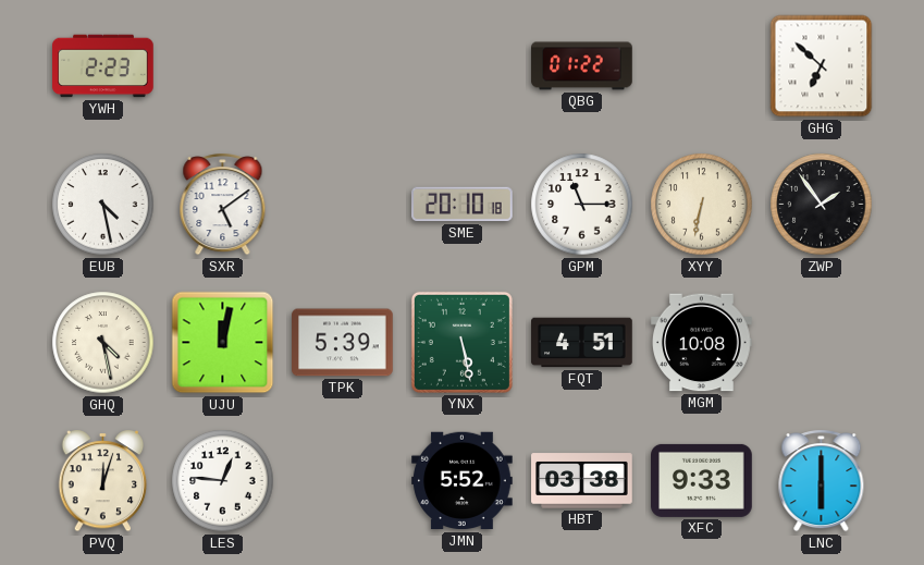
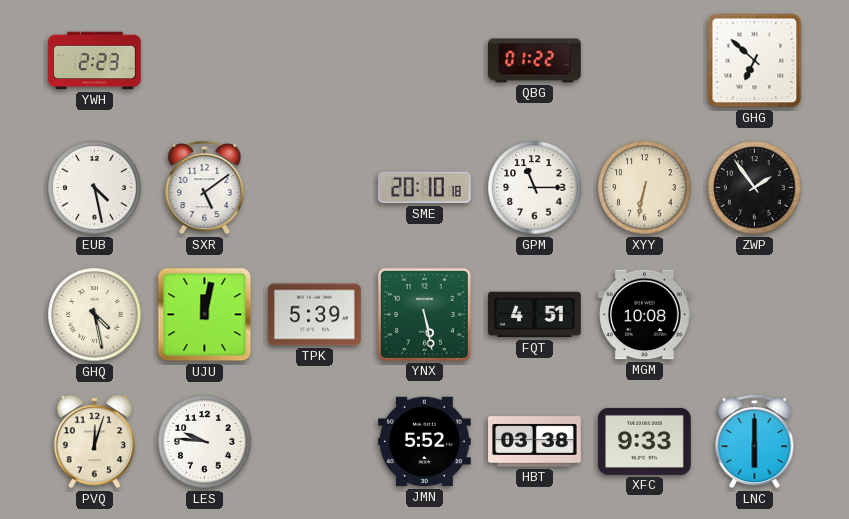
LES: 12:46 -> 9:46
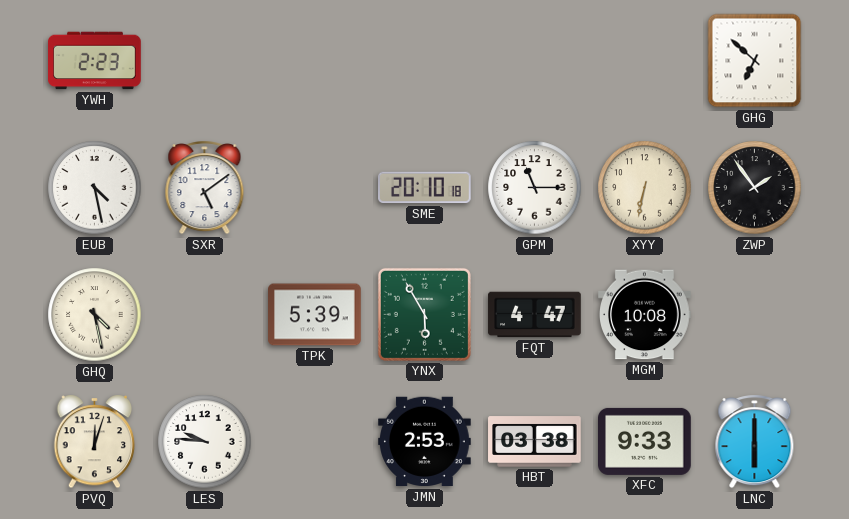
QBG: 01:22 -> none
UJU: 12:02 -> none
YNX: 5:28 -> 5:55
FQT: 4:51 -> 4:47
JMN: 5:52 -> 2:53
